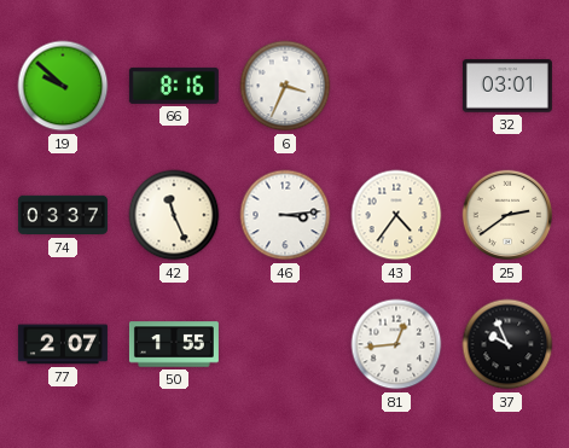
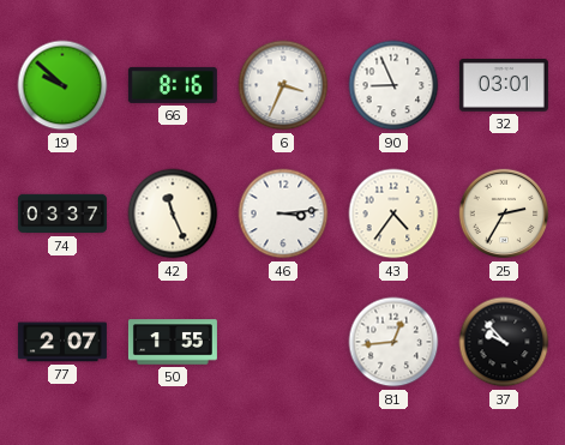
90: none -> 8:56
25: 2:39 -> 2:35
37: 9:56 -> 9:53
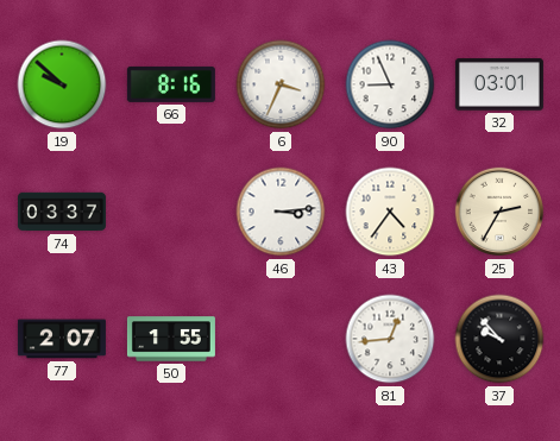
42: 11:26 -> none
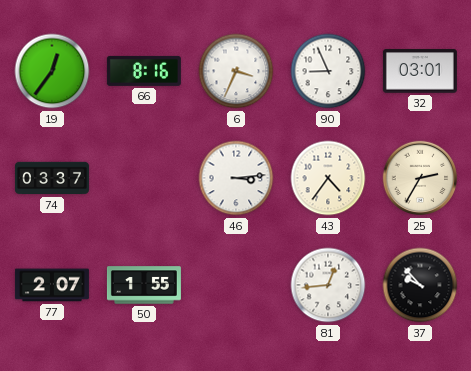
19: 9:52 -> 12:36
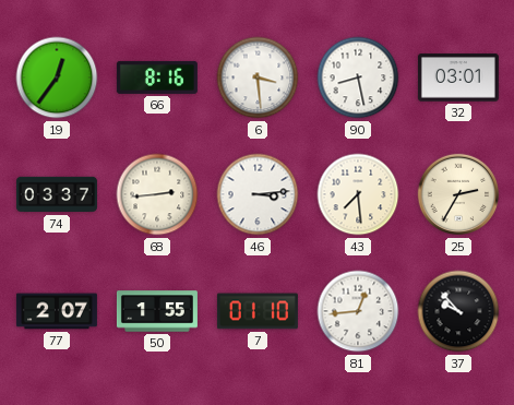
6: 3:34 -> 3:29
90: 8:56 -> 8:28
68: none -> 2:44
43: 4:36 -> 7:29
7: none -> 01:10
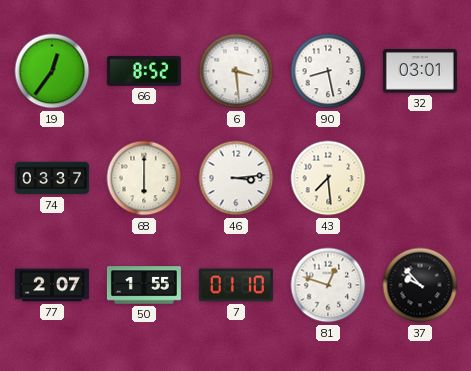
66: 8:16 -> 8:52
68: 2:44 -> 6:00
25: 2:35 -> none
81: 12:44 -> 12:48
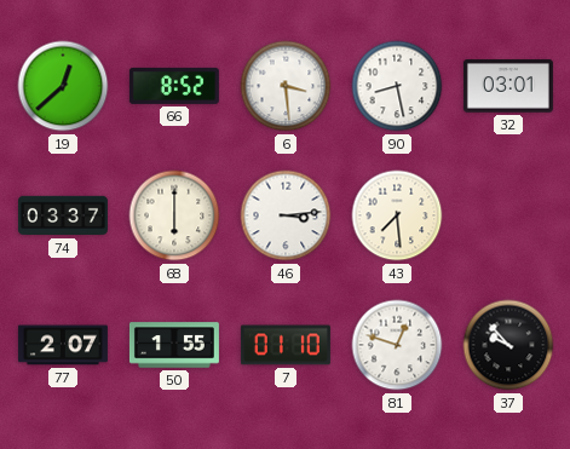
19: 12:36 -> 12:38
